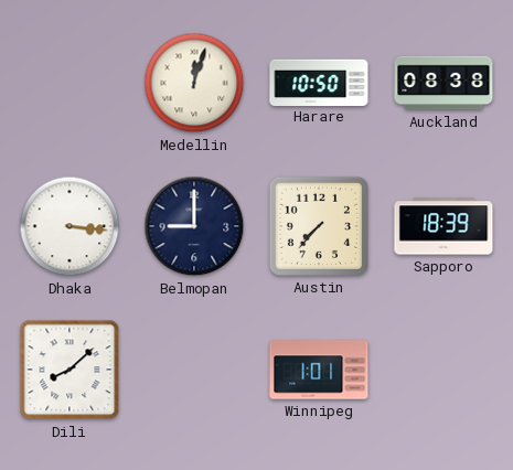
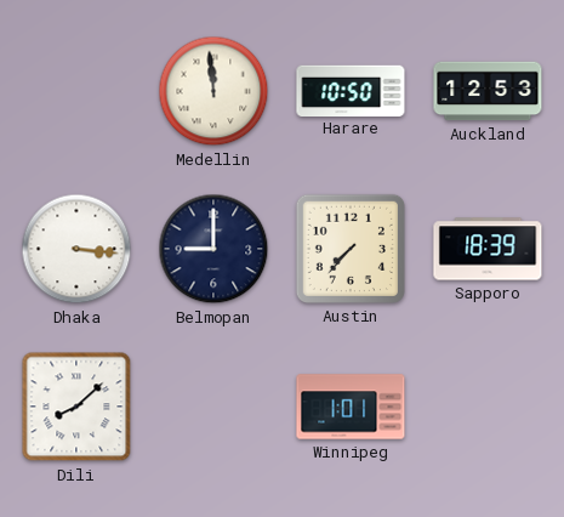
Medellin: 12:03 -> 11:59
Auckland: 08:38 -> 12:53
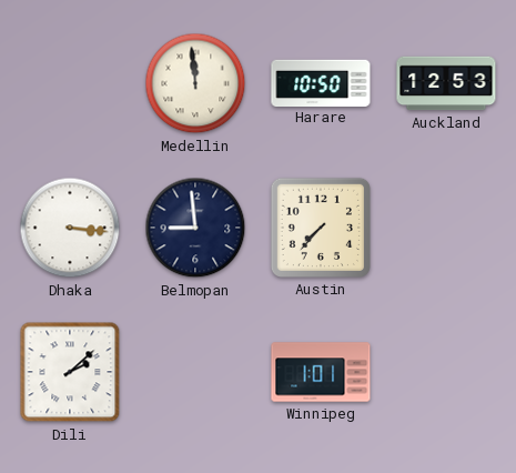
Belmopan: 9:00 -> 8:59
Sapporo: 18:39 -> none
Dili: 8:08 -> 2:08
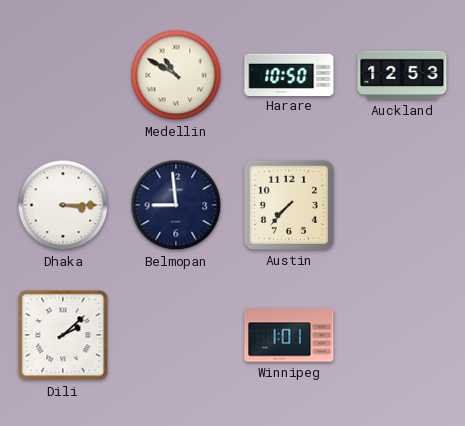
Medellin: 11:59 -> 10:50
Dhaka: 3:16 -> 3:15
